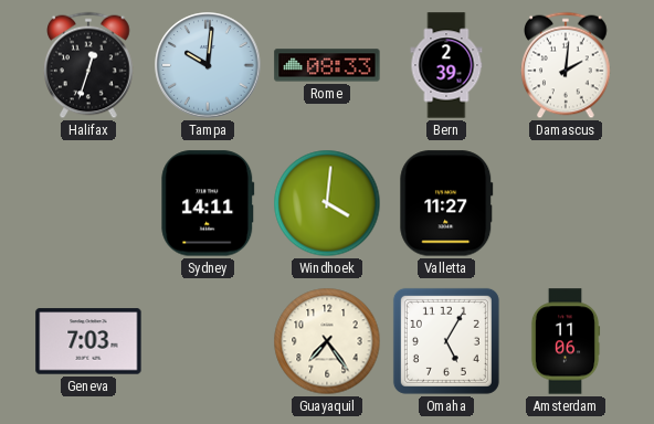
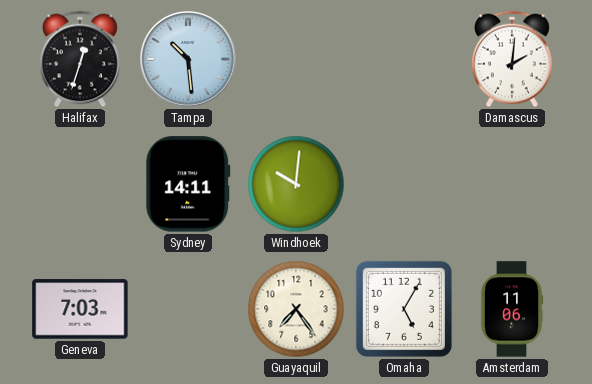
Tampa: 10:01 -> 10:29
Rome: 08:33 -> none
Bern: 2:39 -> none
Windhoek: 4:01 -> 10:01
Valletta: 11:27 -> none
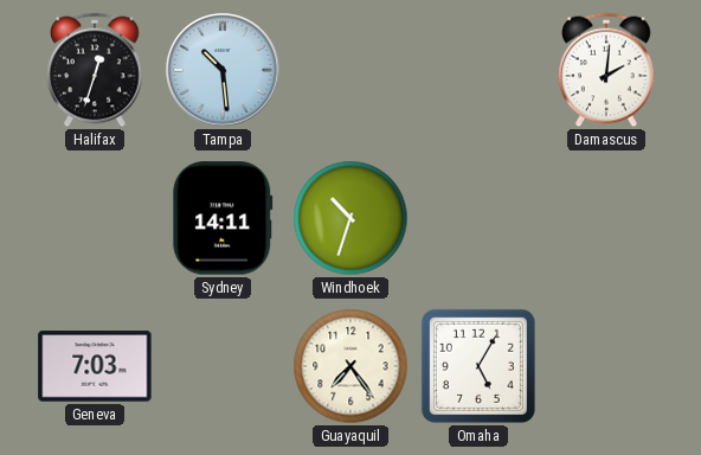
Windhoek: 10:01 -> 10:33
Amsterdam: 11:06 -> none
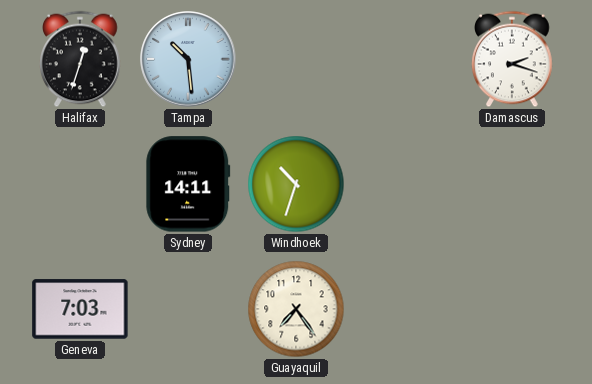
Damascus: 2:01 -> 2:18
Omaha: 5:05 -> none
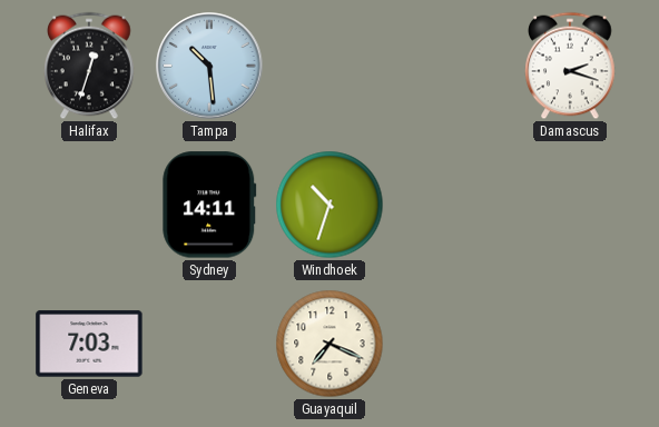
Guayaquil: 7:24 -> 7:19
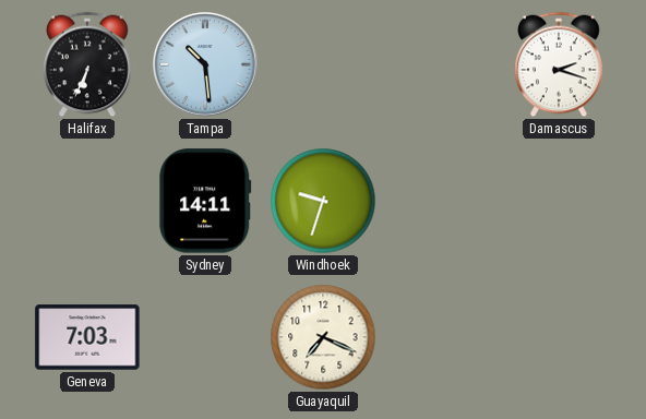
Halifax: 12:33 -> 6:34
Windhoek: 10:33 -> 9:33
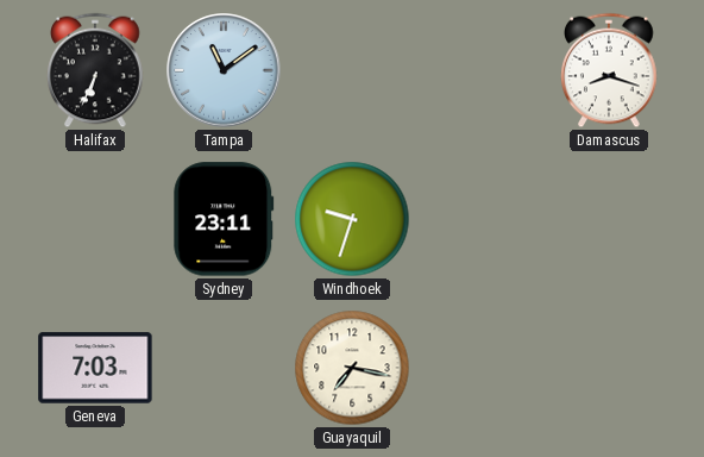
Tampa: 10:29 -> 11:09
Damascus: 2:18 -> 8:18
Sydney: 14:11 -> 23:11
Guayaquil: 7:19 -> 7:17
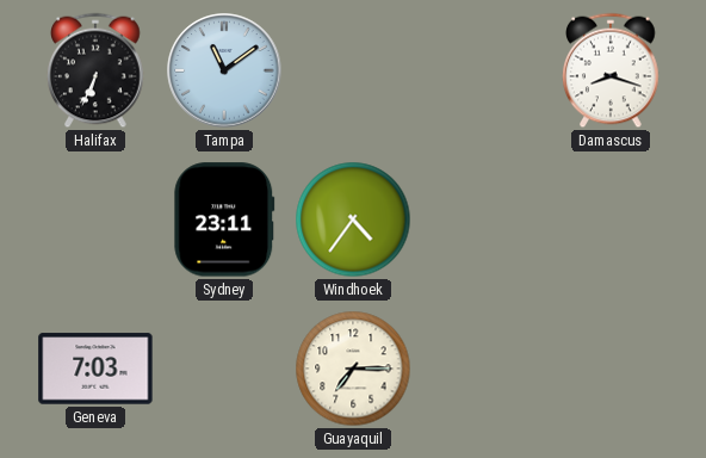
Windhoek: 9:33 -> 4:36
Guayaquil: 7:17 -> 7:15
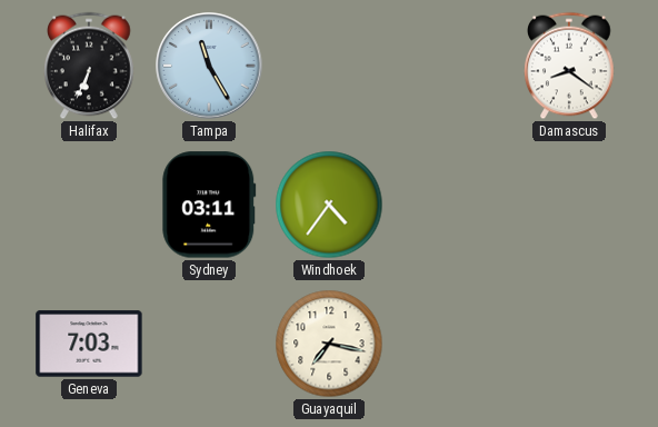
Tampa: 11:09 -> 11:25
Damascus: 8:18 -> 8:21
Sydney: 23:11 -> 03:11
Guayaquil: 7:15 -> 7:17
